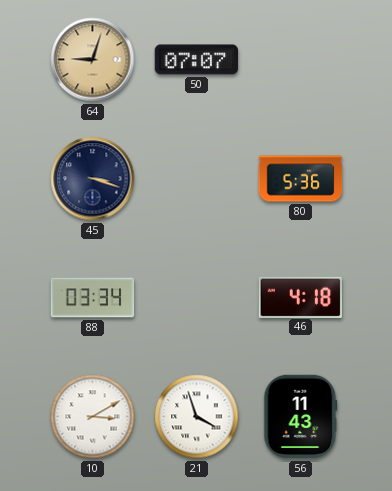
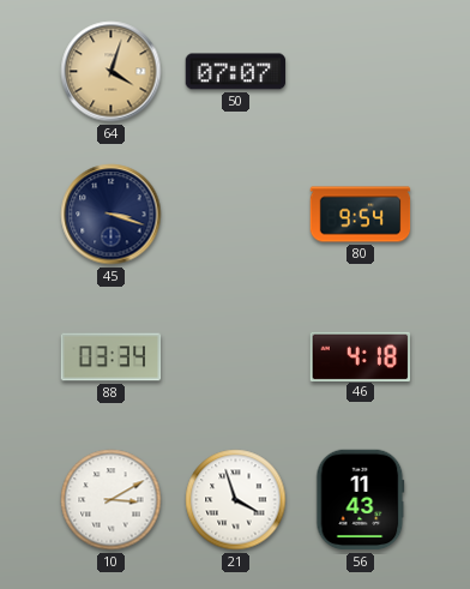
64: 9:03 -> 4:03
80: 5:36 -> 9:54
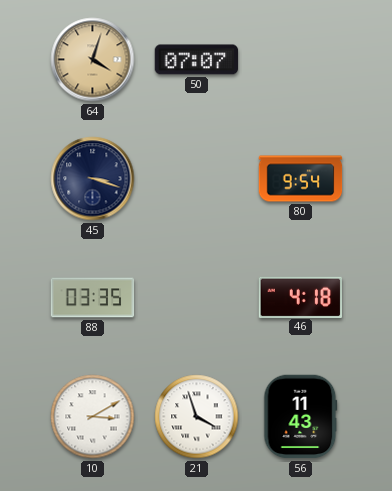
88: 03:34 -> 03:35
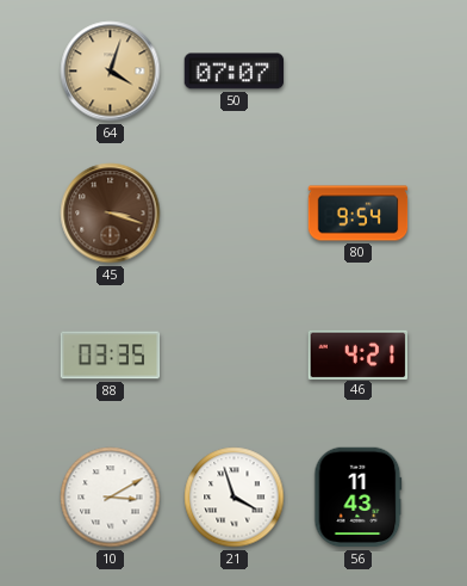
45 dial: navy -> brown
46: 4:18 -> 4:21
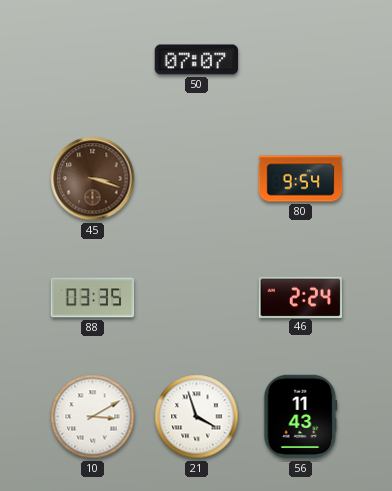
64: 4:03 -> none
46: 4:21 -> 2:24
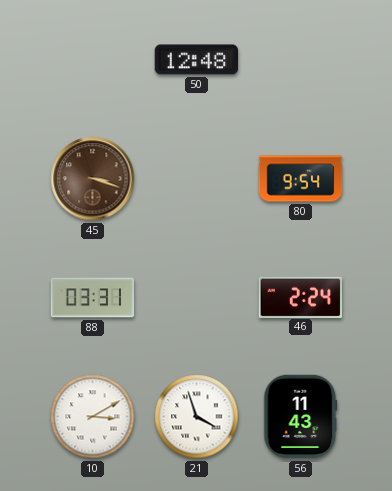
50: 07:07 -> 12:48
88: 03:35 -> 03:31
